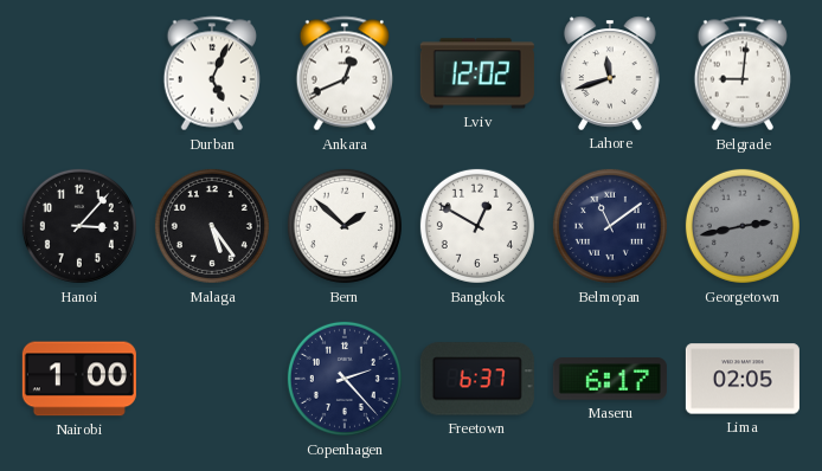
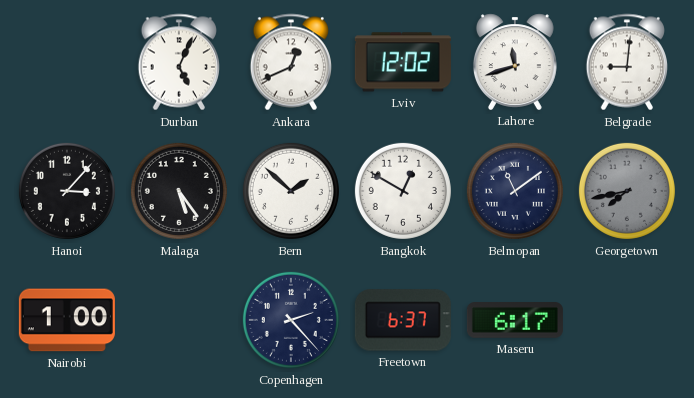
Georgetown: 2:43 -> 7:43
Lima: 02:05 -> none
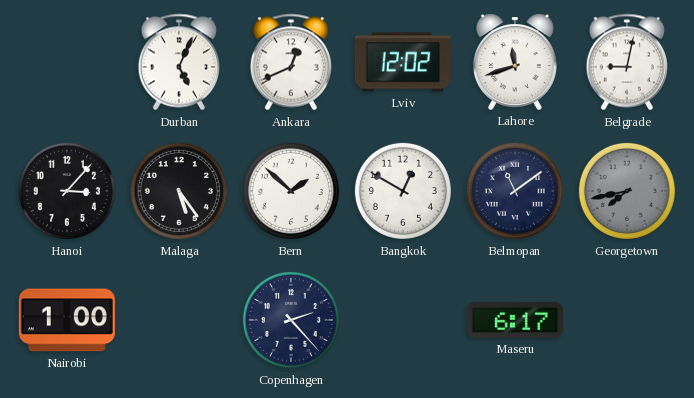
Belgrade: 9:01 -> 9:02
Freetown: 6:37 -> none
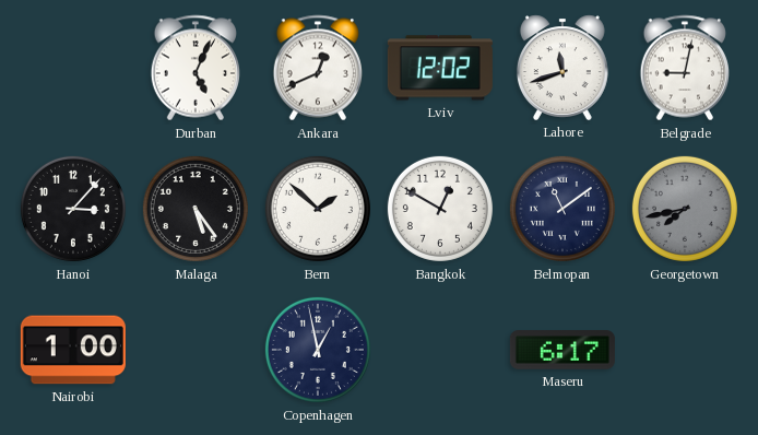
Copenhagen: 2:23 -> 12:58
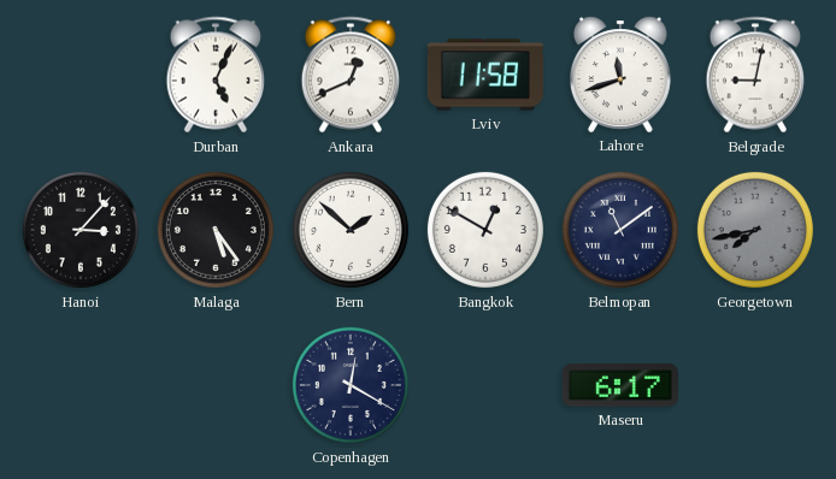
Lviv: 12:02 -> 11:58
Nairobi: 1:00 -> none
Copenhagen: 12:58 -> 12:20
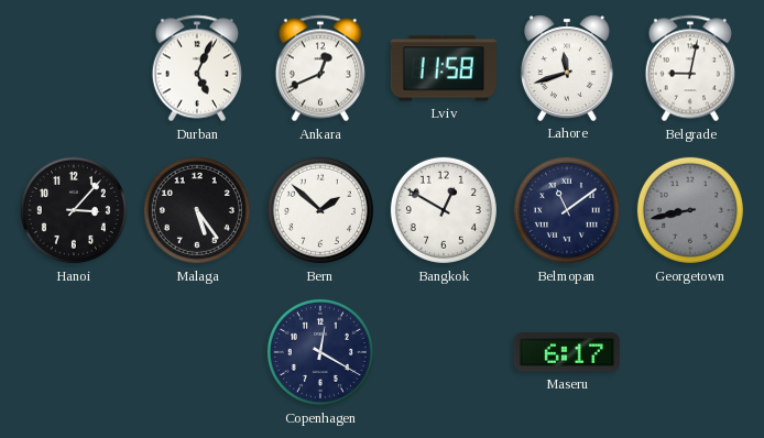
Georgetown: 7:43 -> 8:43
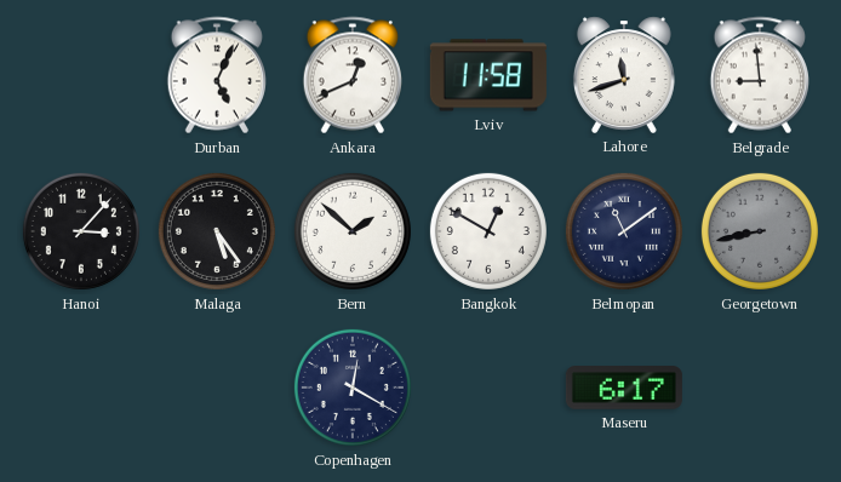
Belgrade: 9:02 -> 8:59
